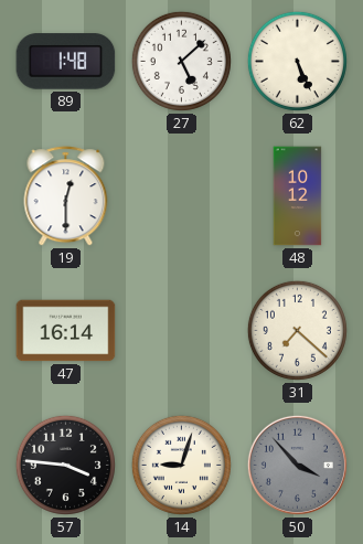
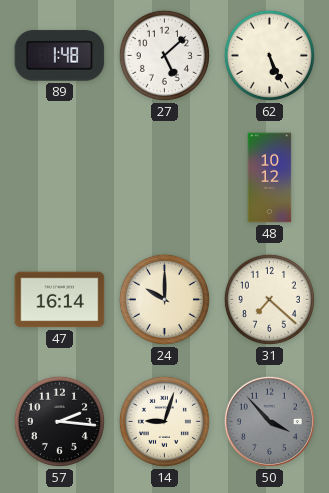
19: 12:30 -> none
24: none -> 10:00
57: 3:46 -> 2:16
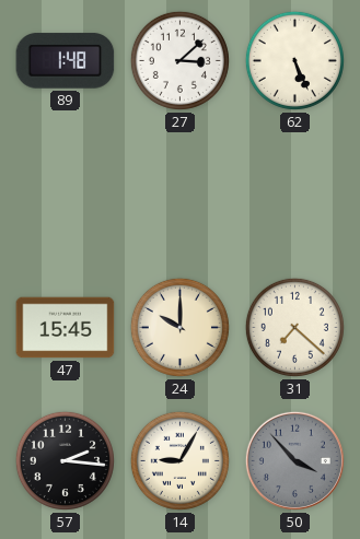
27: 5:08 -> 3:08
48: 10:12 -> none
47: 16:14 -> 15:45
14: 9:03 -> 9:05
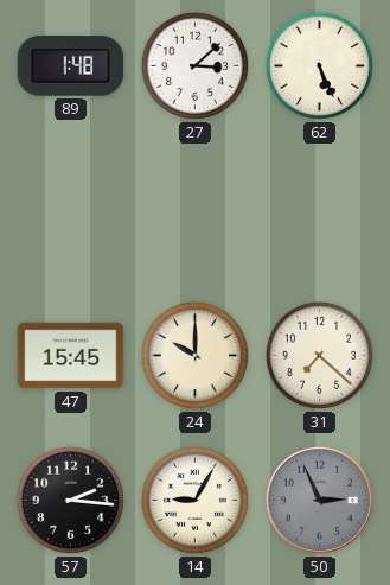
50: 3:53 -> 2:56
